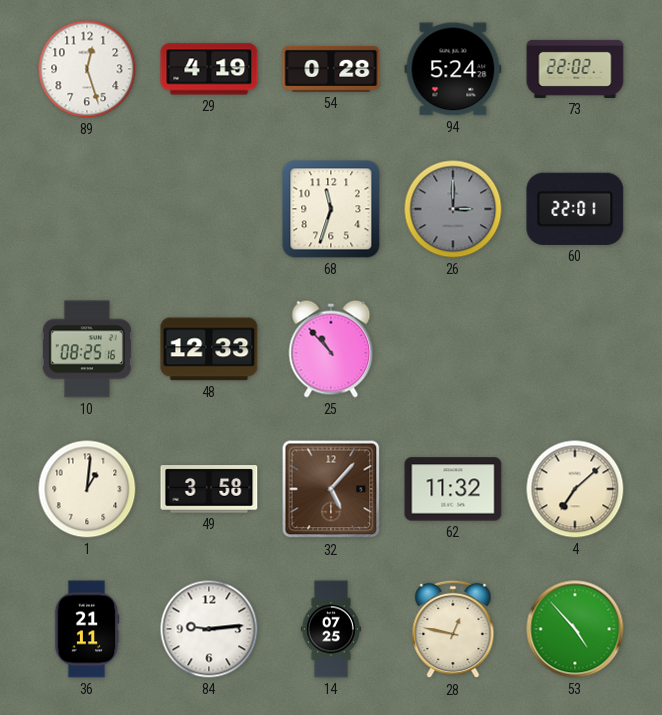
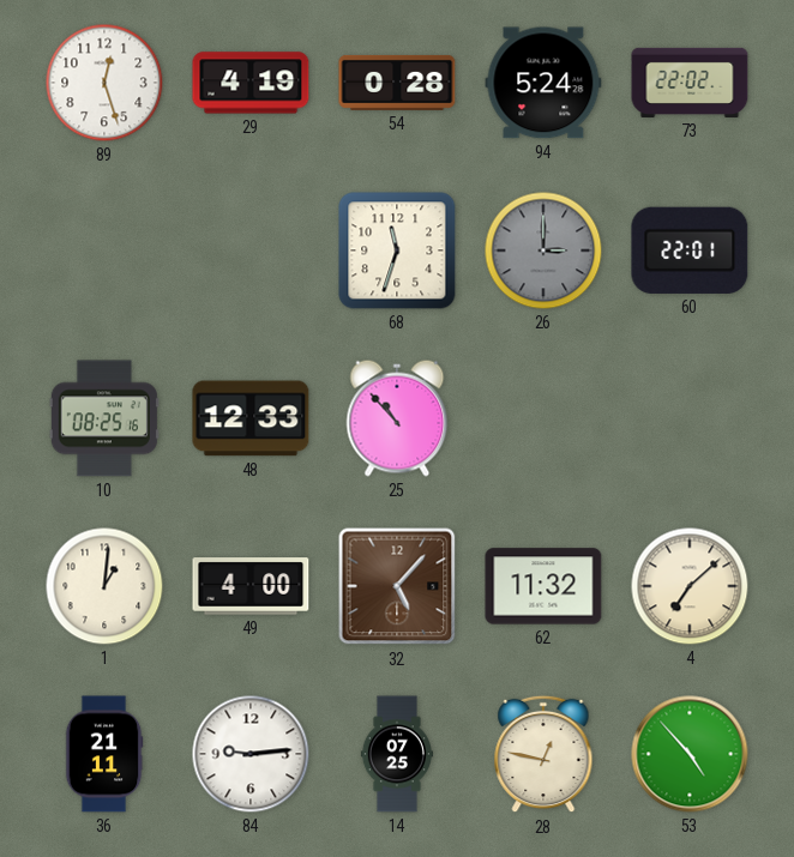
49: 3:58 -> 4:00
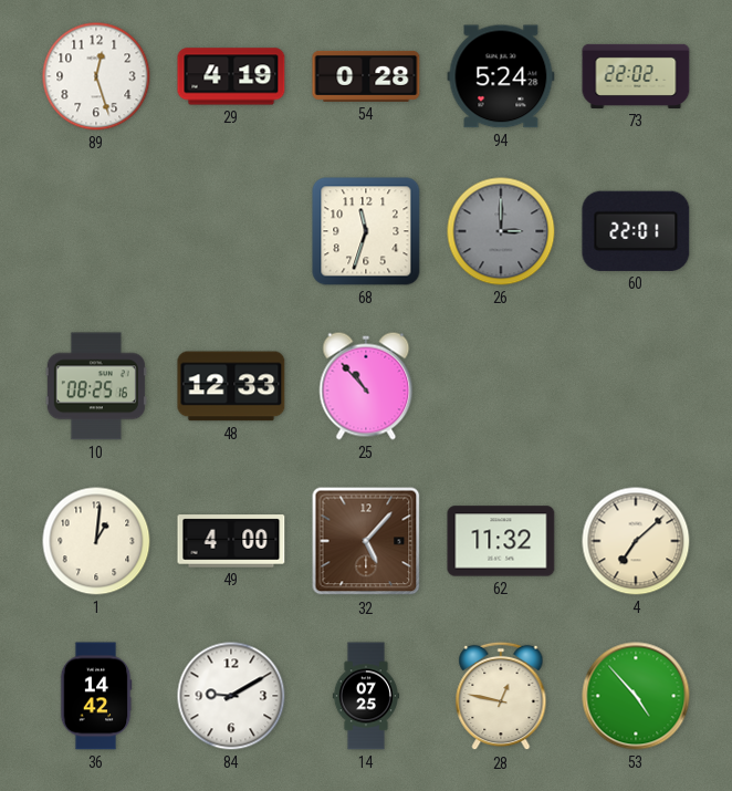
36: 21:11 -> 14:42
84: 9:14 -> 9:10
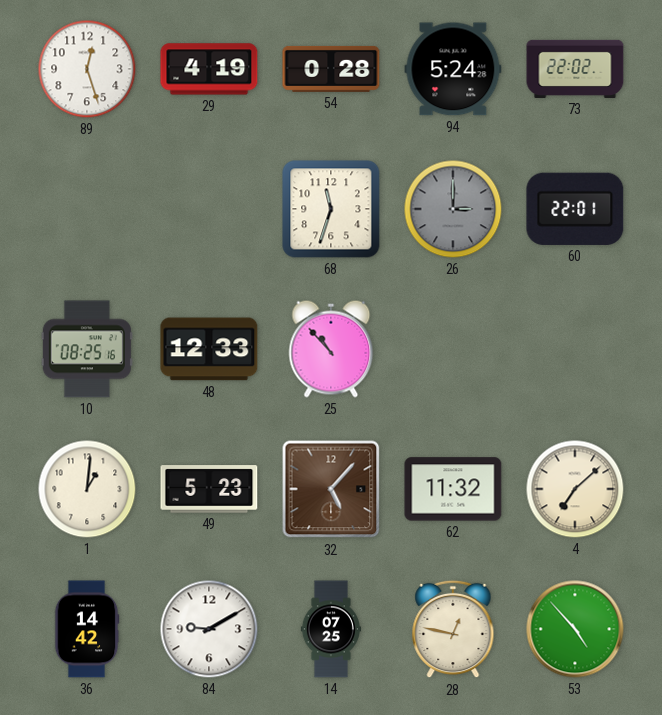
49: 4:00 -> 5:23
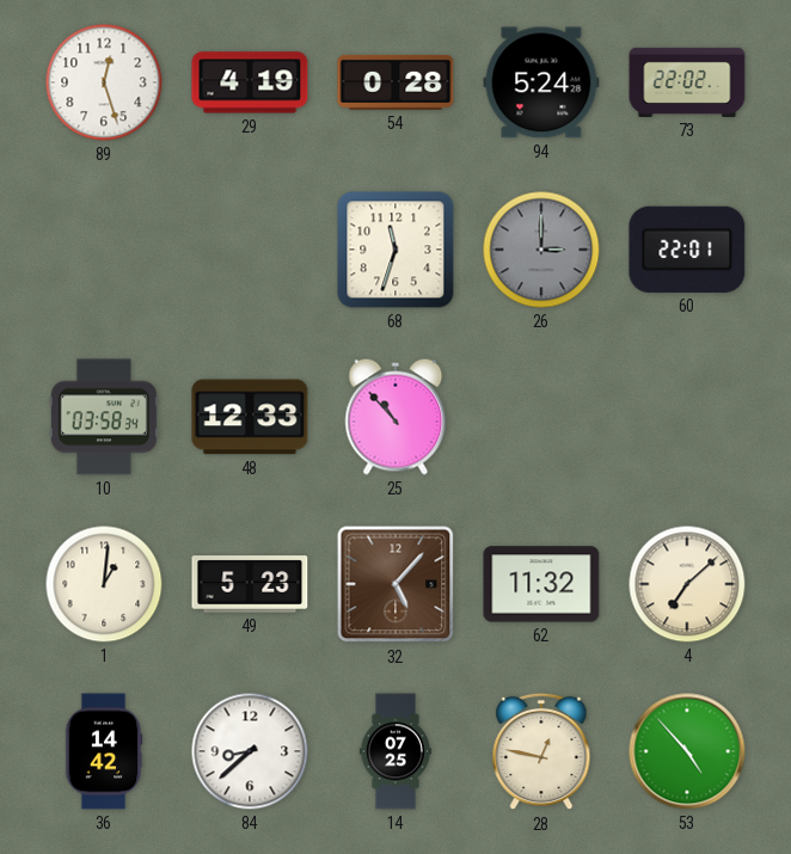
10: 08:25 -> 03:58
84: 9:10 -> 8:38
